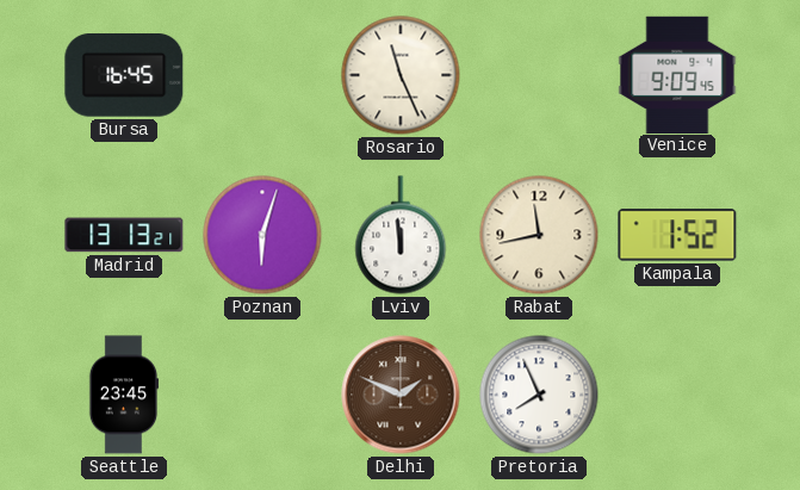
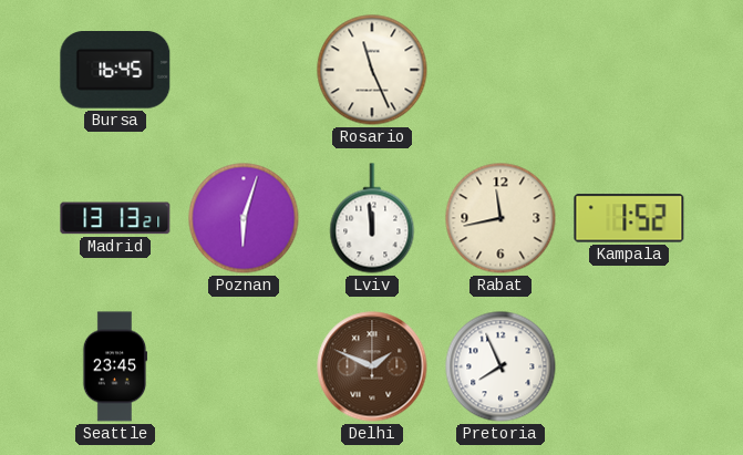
Venice: 9:09 -> none
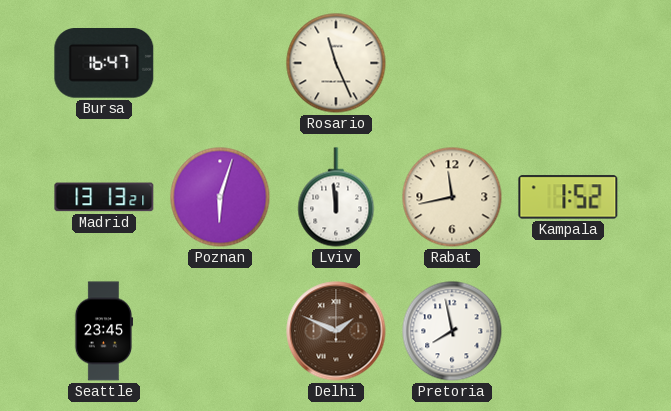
Bursa: 16:45 -> 16:47
Pretoria: 7:56 -> 7:58
